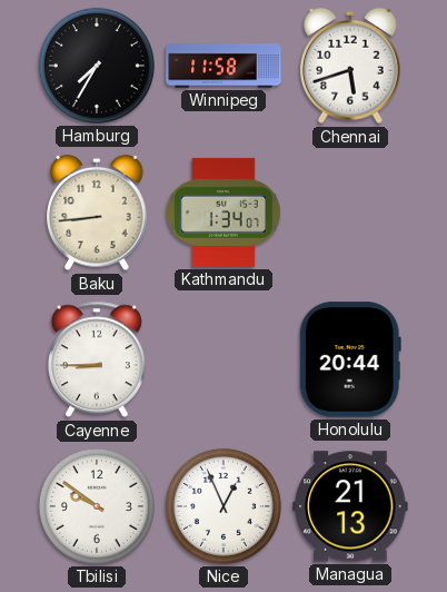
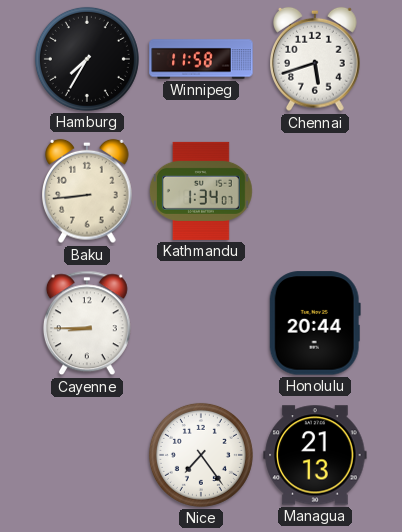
Tbilisi: 9:51 -> none
Nice: 12:56 -> 7:24
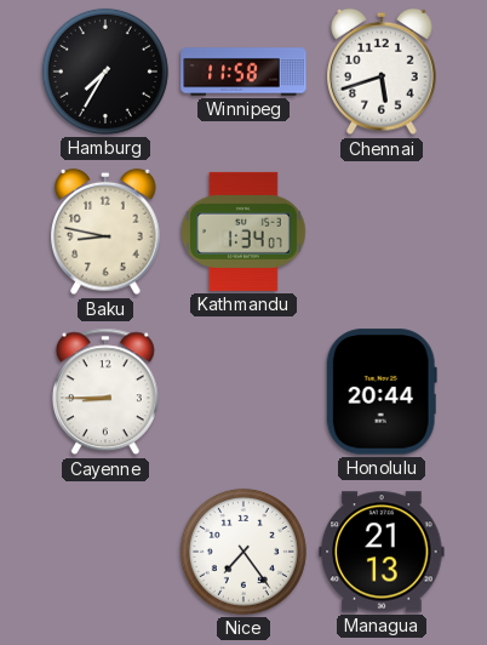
Baku: 8:44 -> 8:47
